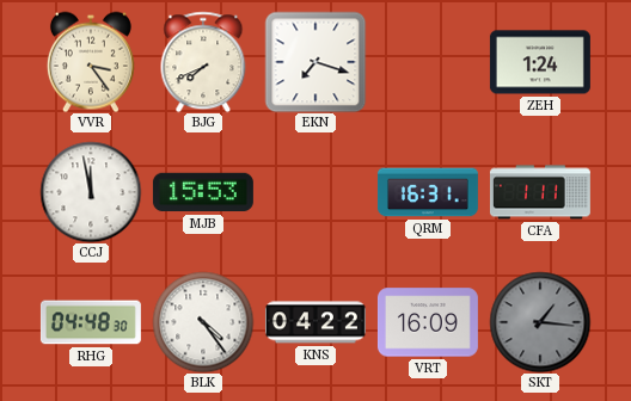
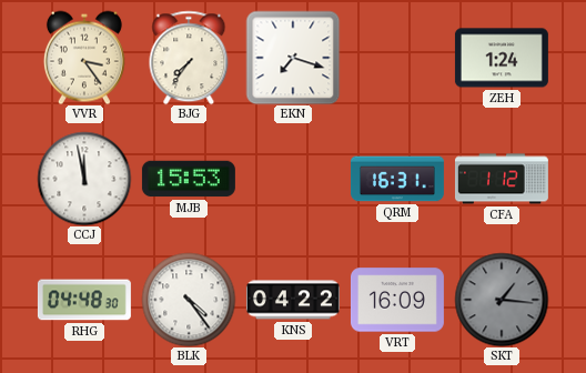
BJG: 7:41 -> 7:36
CFA: 1:11 -> 1:12
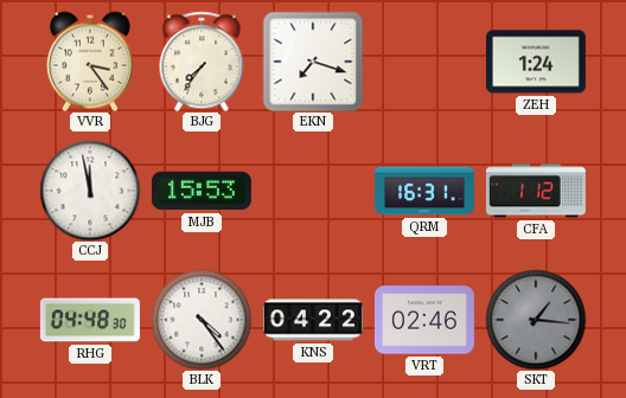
VRT: 16:09 -> 02:46
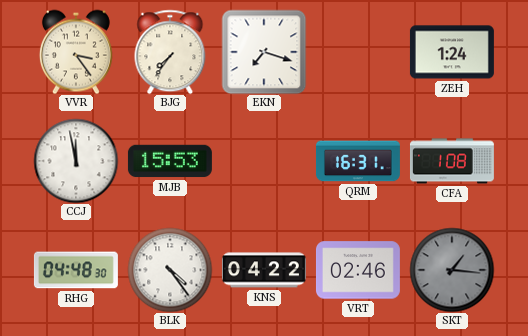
CFA: 1:12 -> 1:08
